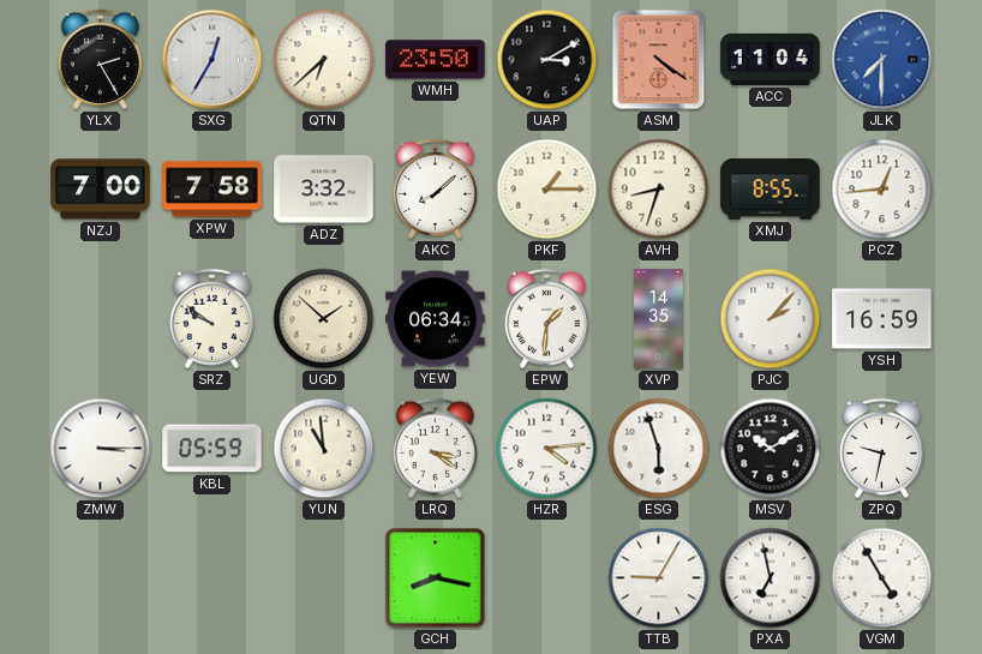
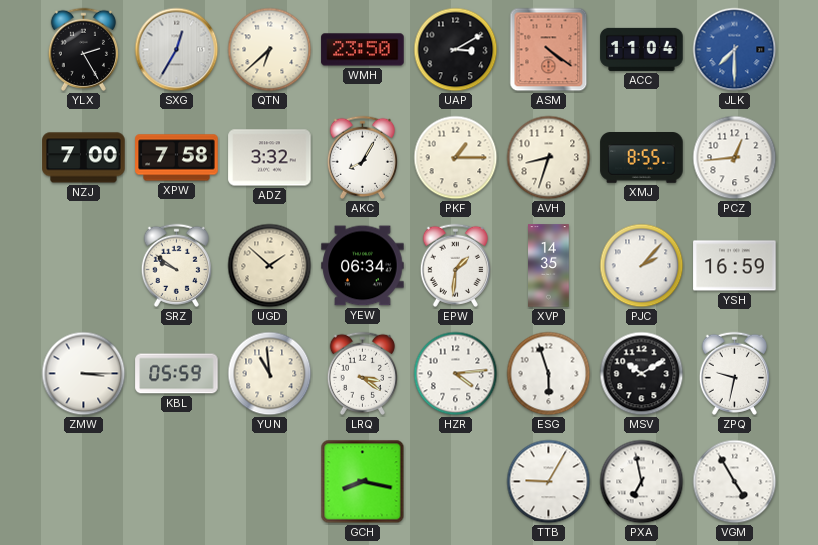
AKC: 8:08 -> 8:05
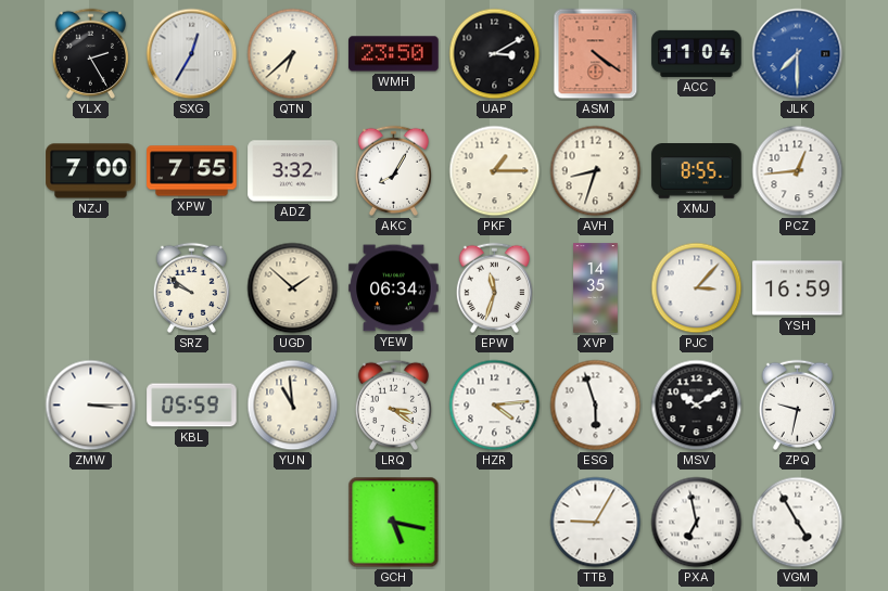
XPW: 7:58 -> 7:55
EPW: 1:31 -> 11:33
PJC: 2:07 -> 3:07
GCH: 8:17 -> 5:17
